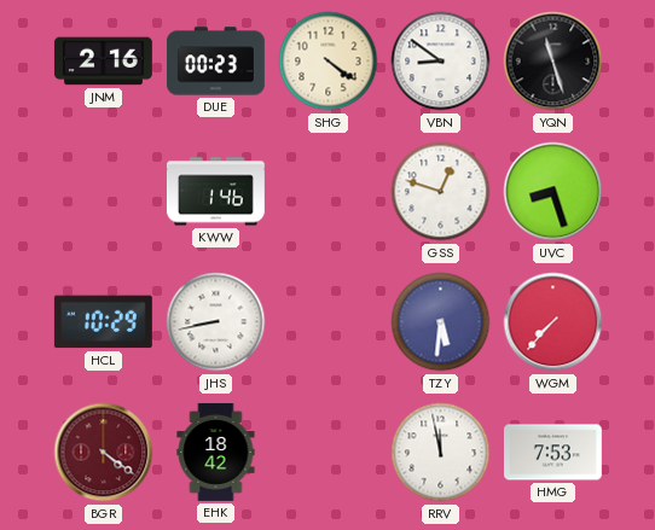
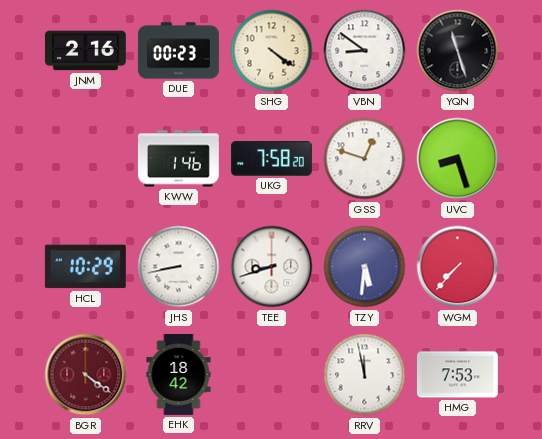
UKG: none -> 7:58
TEE: none -> 8:42
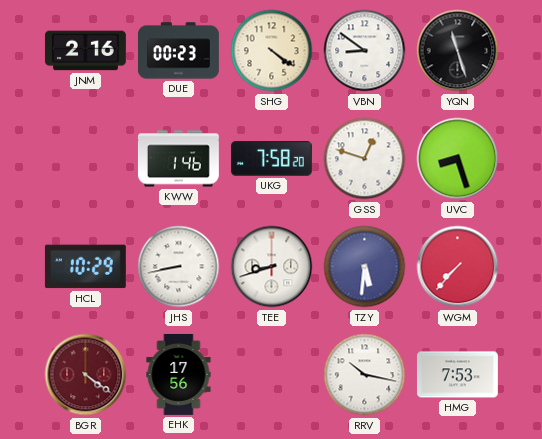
EHK: 18:42 -> 17:56
RRV: 11:58 -> 10:17
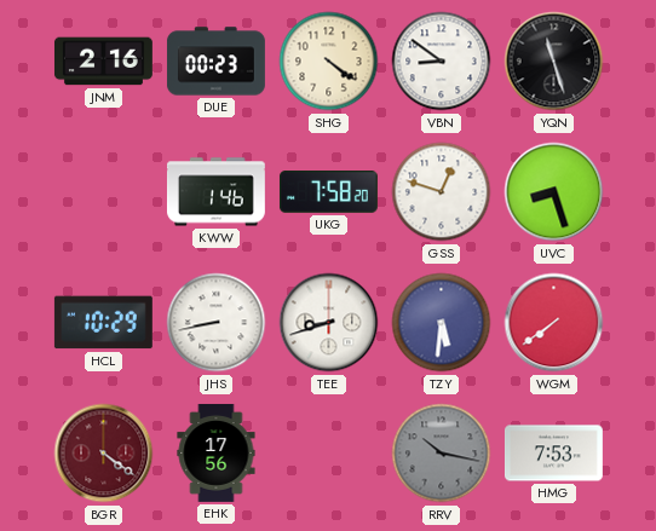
WGM: 7:37 -> 7:39
RRV dial: white -> grey
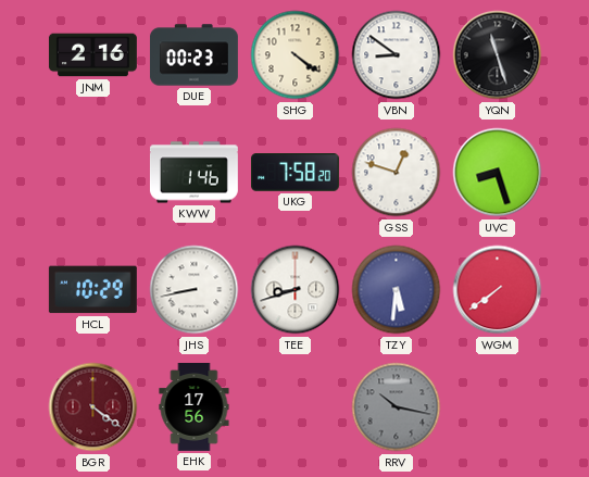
HMG: 7:53 -> none
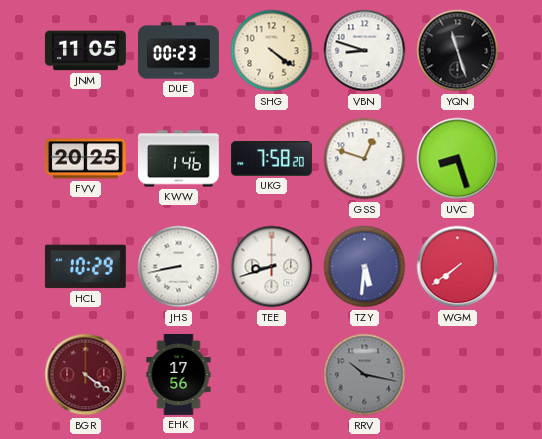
JNM: 2:16 -> 11:05
VBN: 8:51 -> 8:48
FVV: none -> 20:25
